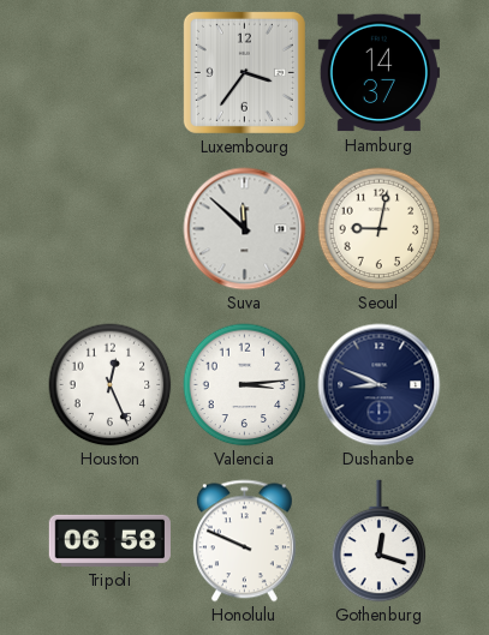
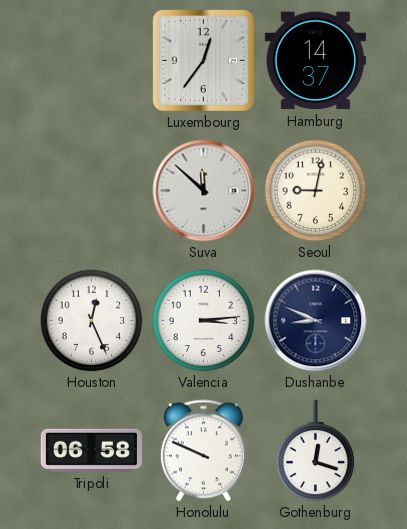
Luxembourg: 3:36 -> 12:36
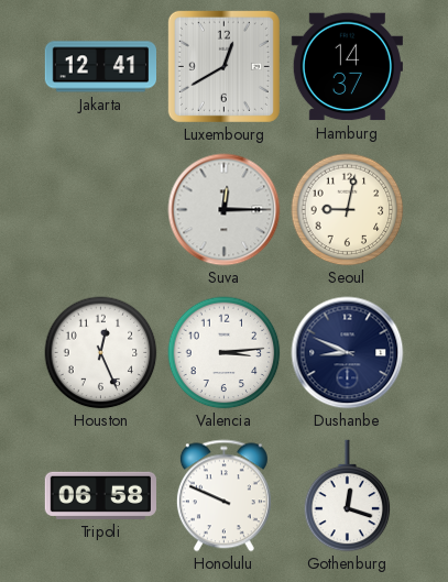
Jakarta: none -> 12:41
Luxembourg: 12:36 -> 12:40
Suva: 11:52 -> 12:15
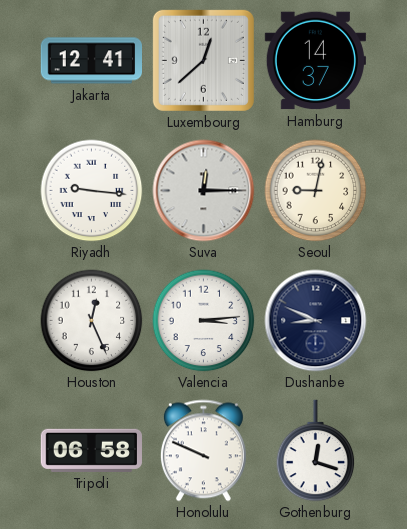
Luxembourg: 12:40 -> 12:38
Riyadh: none -> 9:16
